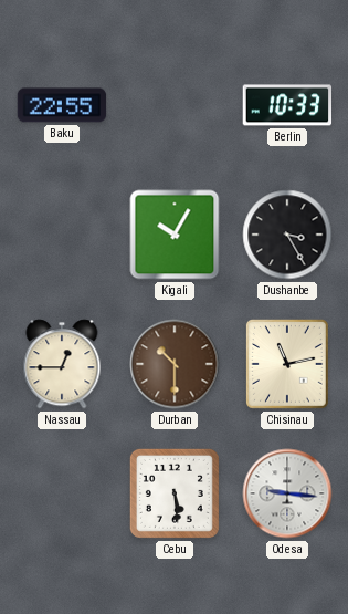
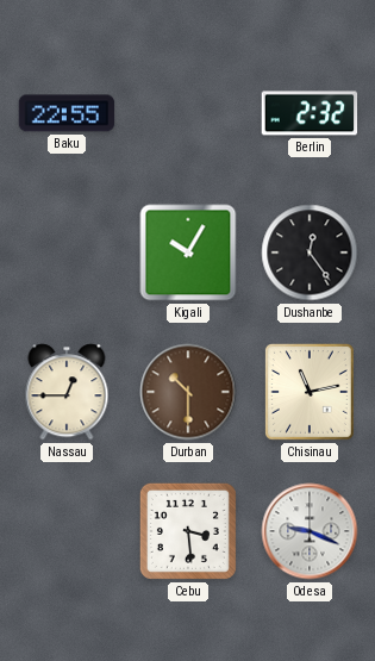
Berlin: 10:33 -> 2:32
Dushanbe: 3:25 -> 12:24
Cebu: 5:29 -> 3:29
Odesa: 9:16 -> 9:19
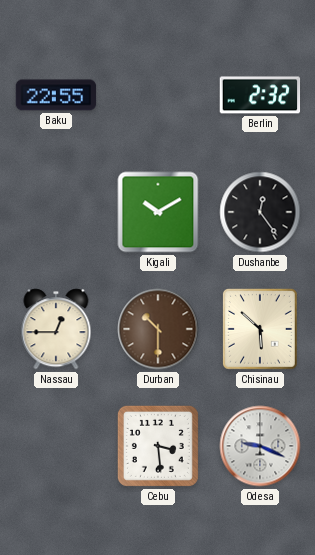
Kigali: 10:05 -> 10:10
Chisinau: 11:13 -> 5:52
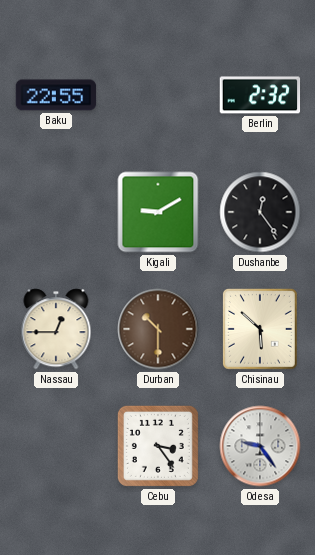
Kigali: 10:10 -> 9:10
Cebu: 3:29 -> 3:24
Odesa: 9:19 -> 9:24
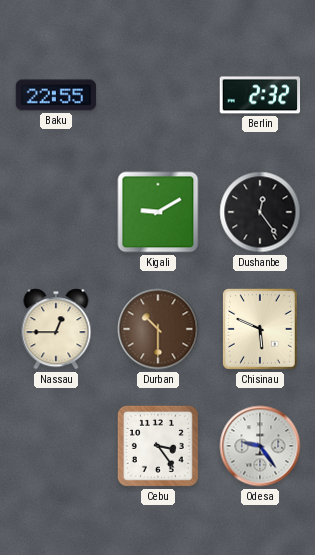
Chisinau: 5:52 -> 5:49
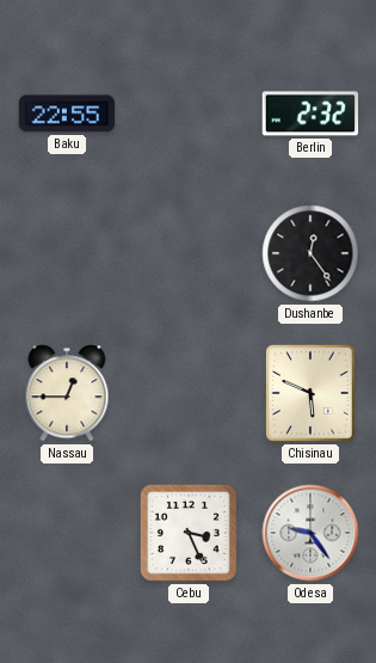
Kigali: 9:10 -> none
Durban: 10:30 -> none
Cebu: 3:24 -> 3:26
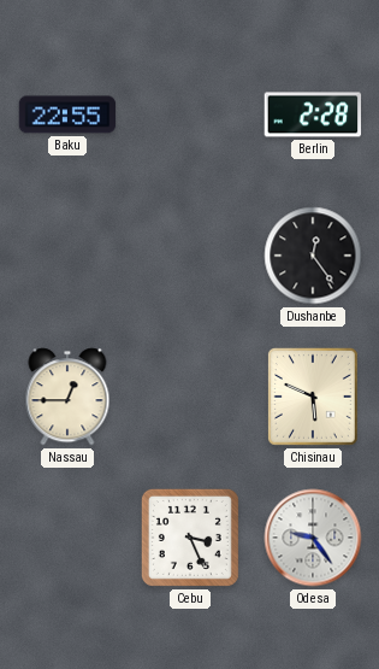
Berlin: 2:32 -> 2:28
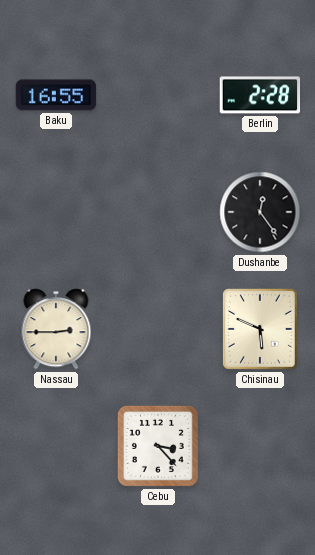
Baku: 22:55 -> 16:55
Nassau: 12:45 -> 2:45
Cebu: 3:26 -> 3:23
Odesa: 9:24 -> none
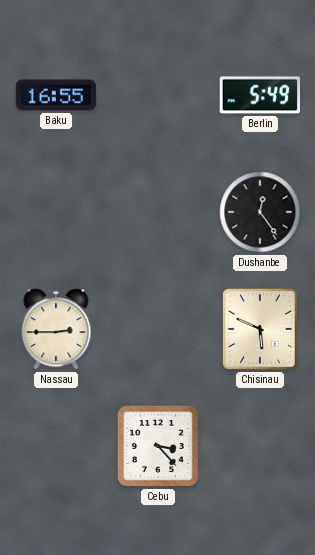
Berlin: 2:28 -> 5:49
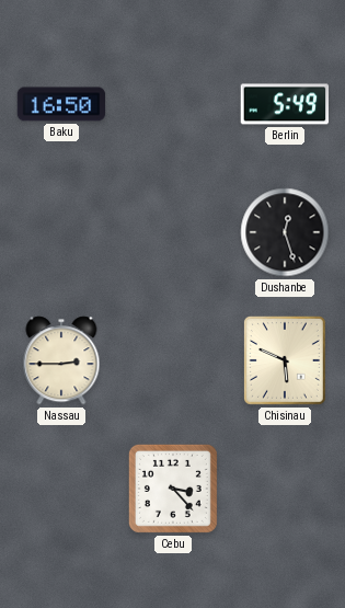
Baku: 16:55 -> 16:50
Dushanbe: 12:24 -> 12:27
